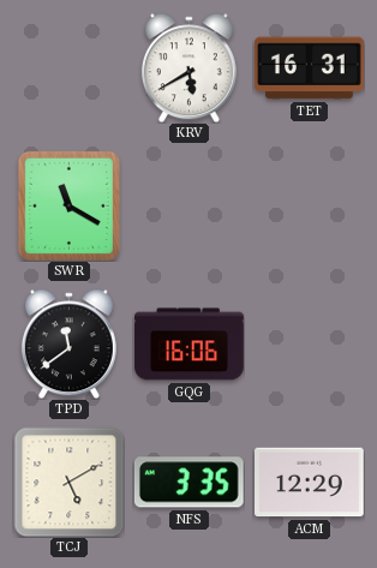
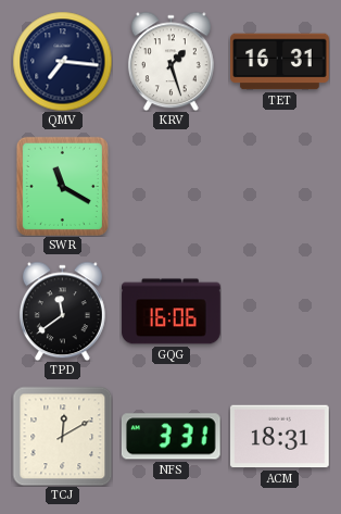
QMV: none -> 7:16
KRV: 5:40 -> 1:27
TCJ: 5:10 -> 12:10
NFS: 3:35 -> 3:31
ACM: 12:29 -> 18:31
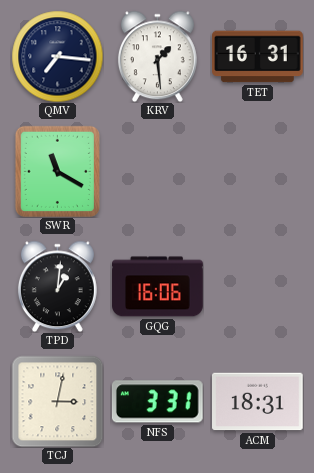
KRV: 1:27 -> 1:29
TPD: 11:39 -> 1:01
TCJ: 12:10 -> 3:02
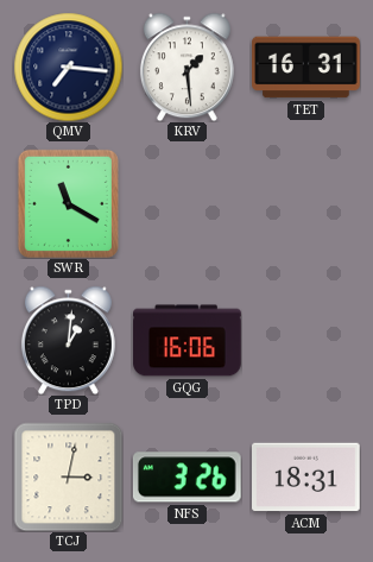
NFS: 3:31 -> 3:26
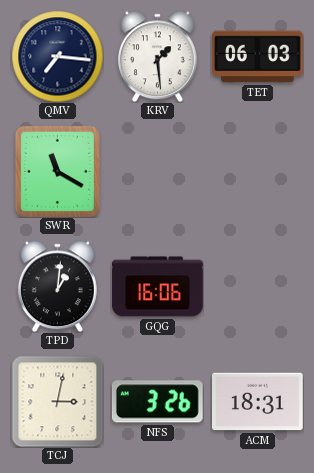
TET: 16:31 -> 06:03
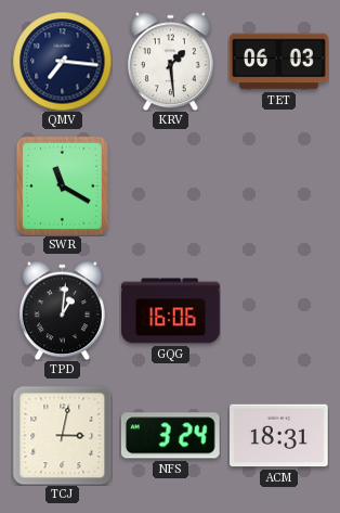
NFS: 3:26 -> 3:24
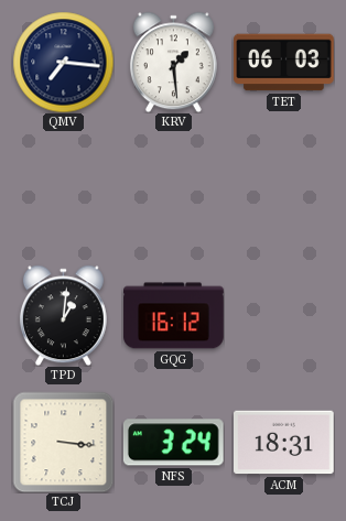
SWR: 11:20 -> none
GQG: 16:06 -> 16:12
TCJ: 3:02 -> 3:16
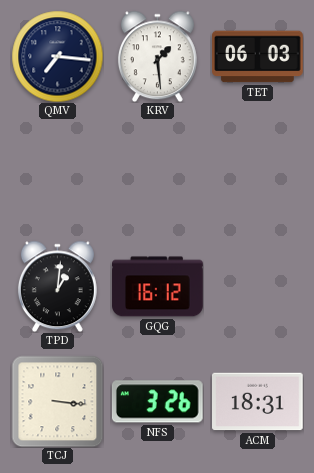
NFS: 3:24 -> 3:26
